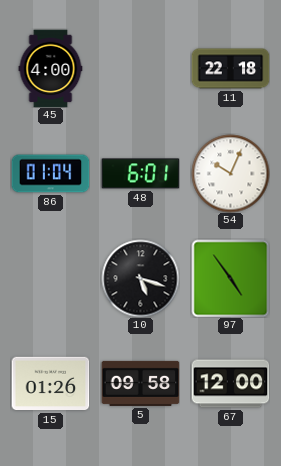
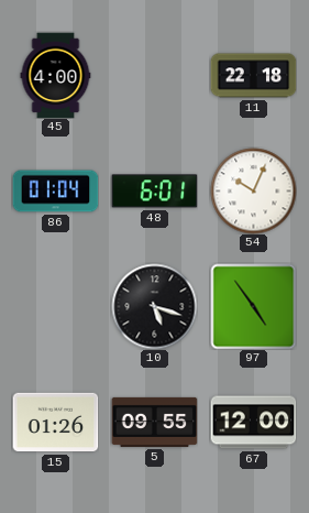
5: 09:58 -> 09:55
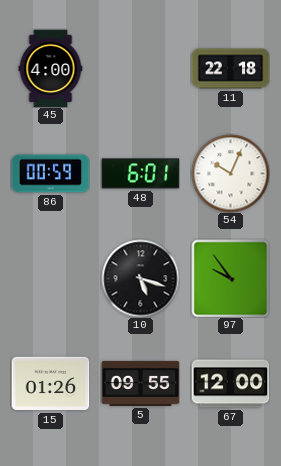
86: 01:04 -> 00:59
97: 4:54 -> 9:54
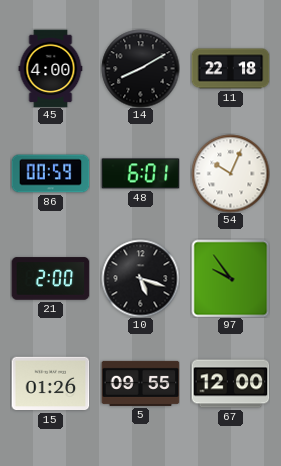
14: none -> 8:10
21: none -> 2:00
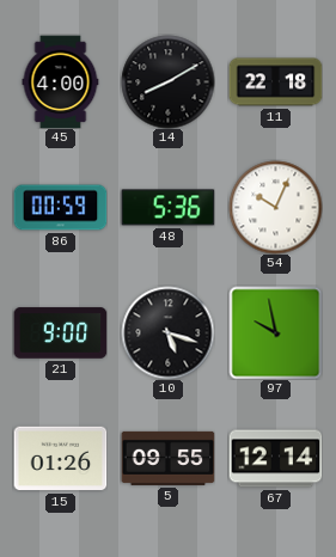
48: 6:01 -> 5:36
21: 2:00 -> 9:00
97: 9:54 -> 9:58
67: 12:00 -> 12:14
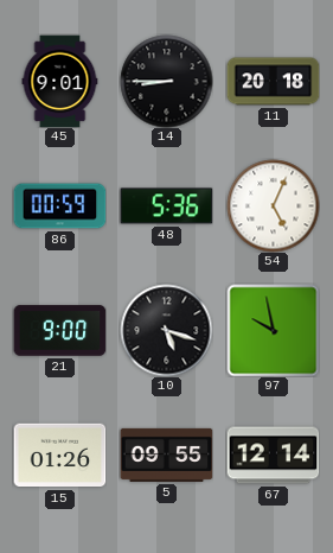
45: 4:00 -> 9:01
14: 8:10 -> 8:45
11: 22:18 -> 20:18
54: 10:04 -> 5:04
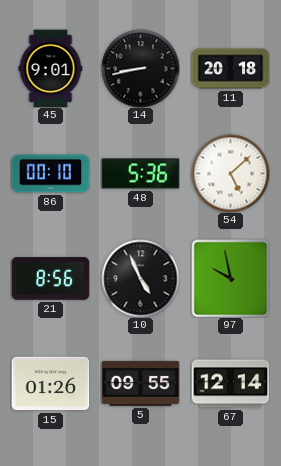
14: 8:45 -> 8:43
86: 00:59 -> 00:10
54: 5:04 -> 5:08
21: 9:00 -> 8:56
10: 5:18 -> 4:56
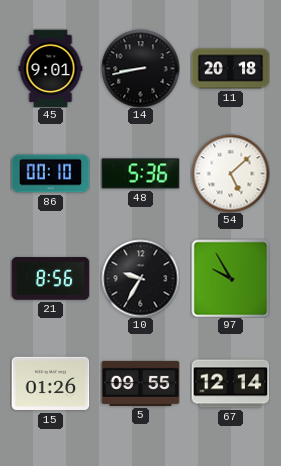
10: 4:56 -> 9:35
97: 9:58 -> 9:55
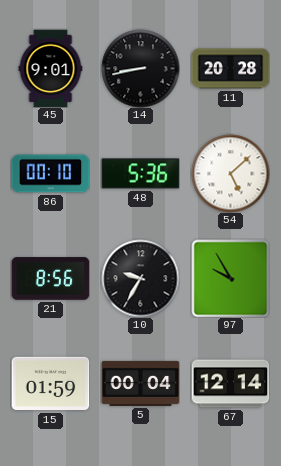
11: 20:18 -> 20:28
15: 01:26 -> 01:59
5: 09:55 -> 00:04
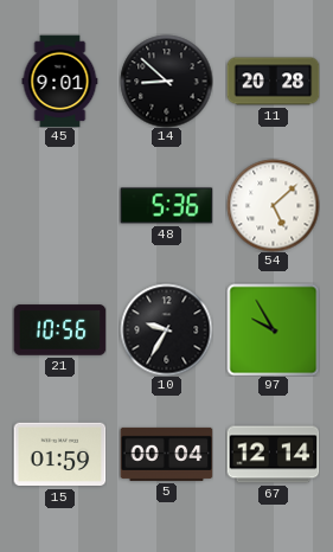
14: 8:43 -> 8:52
86: 00:10 -> none
21: 8:56 -> 10:56
